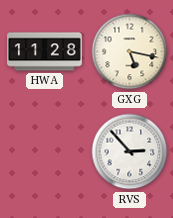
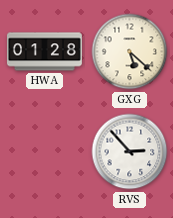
HWA: 11:28 -> 01:28
GXG: 5:17 -> 5:22
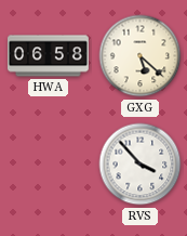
HWA: 01:28 -> 06:58
RVS: 2:53 -> 3:53
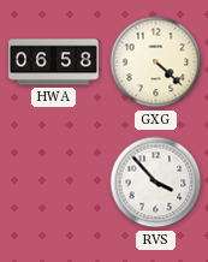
GXG: 5:22 -> 4:22
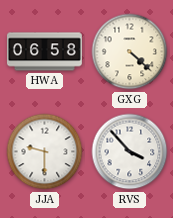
JJA: none -> 9:30
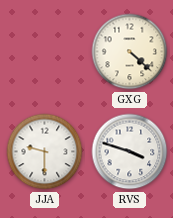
HWA: 06:58 -> none
RVS: 3:53 -> 3:48
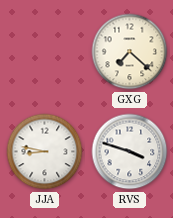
GXG: 4:22 -> 7:22
JJA: 9:30 -> 8:47
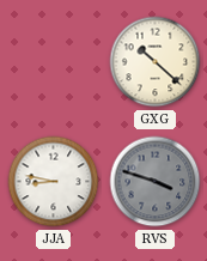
GXG: 7:22 -> 10:22
RVS dial: white -> grey
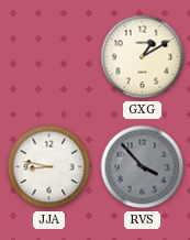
GXG: 10:22 -> 1:10
RVS: 3:48 -> 3:53
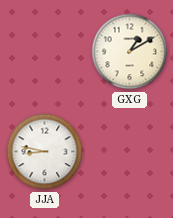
RVS: 3:53 -> none
